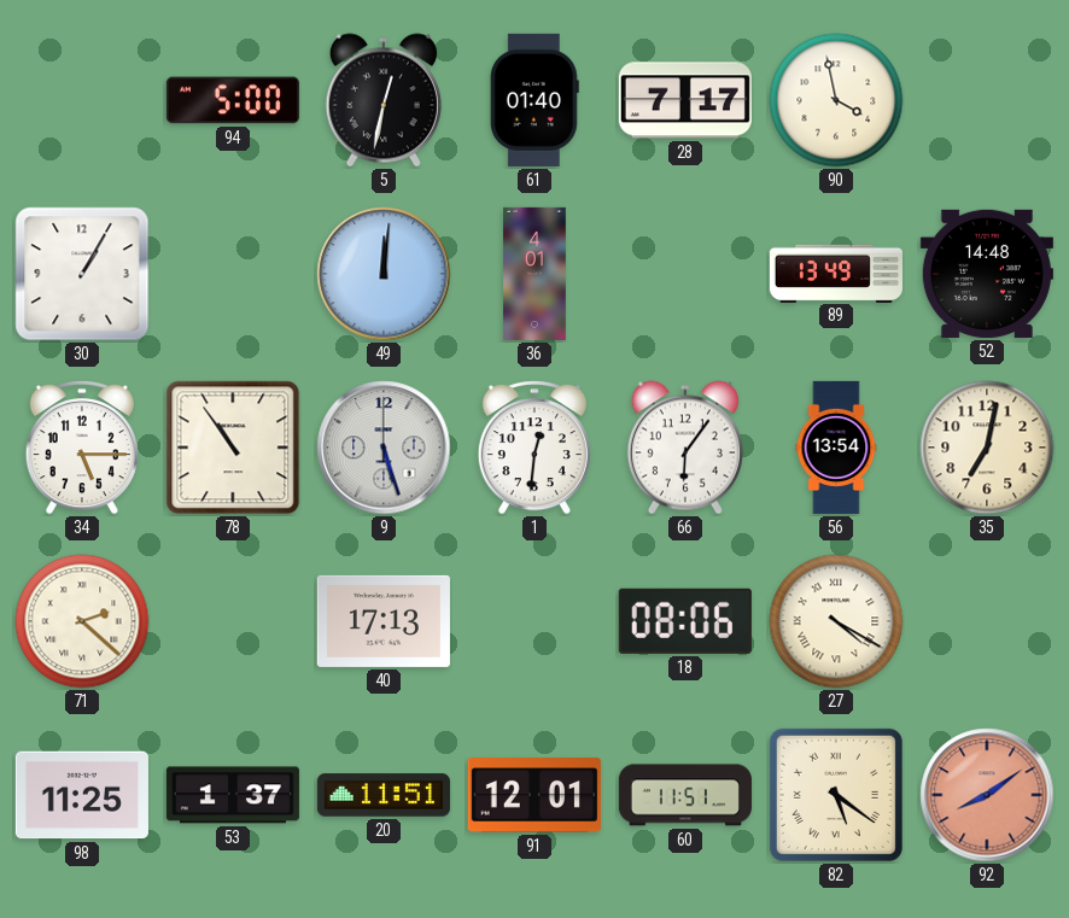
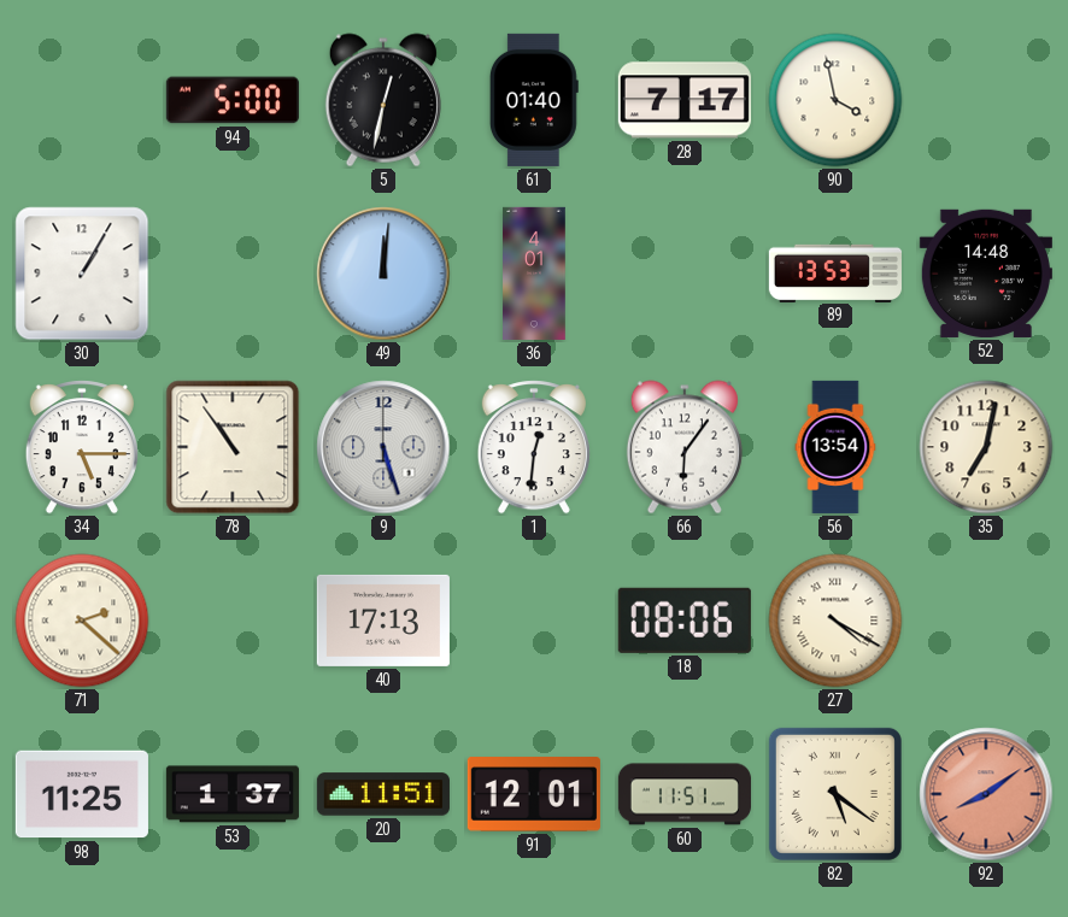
89: 13:49 -> 13:53
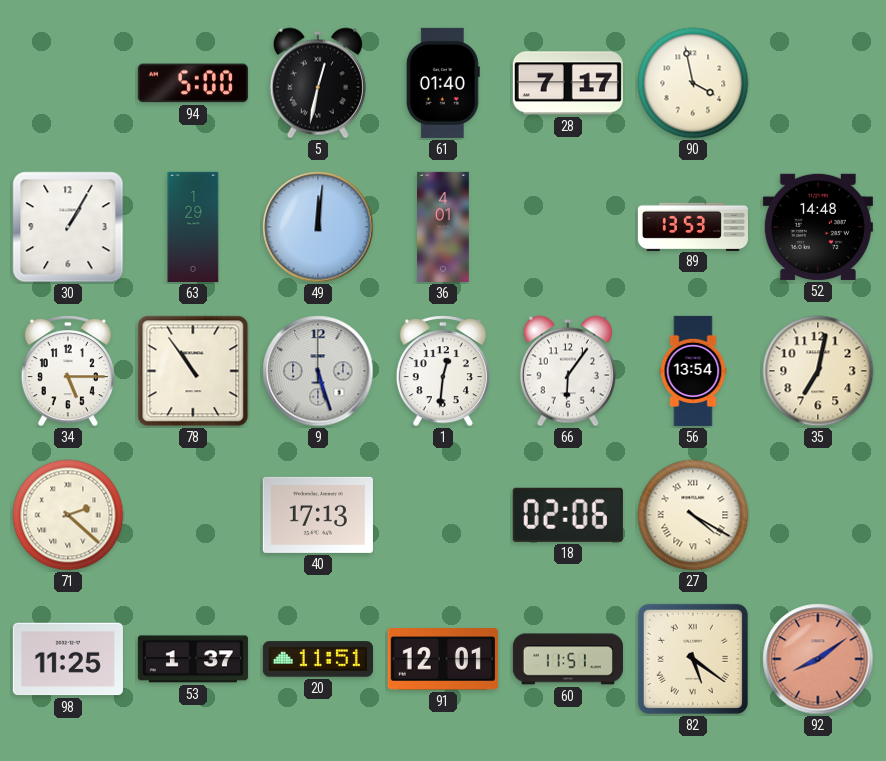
63: none -> 1:29
18: 08:06 -> 02:06
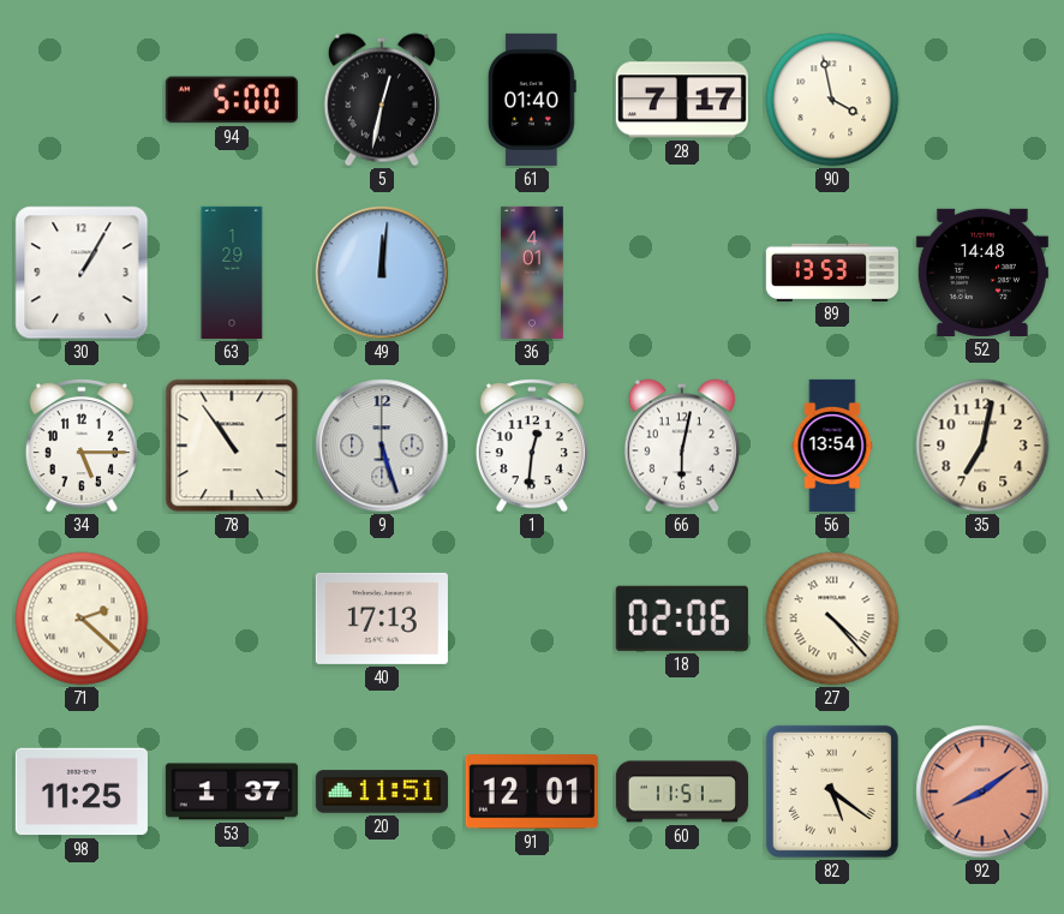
66: 6:06 -> 6:02
27: 4:20 -> 4:23
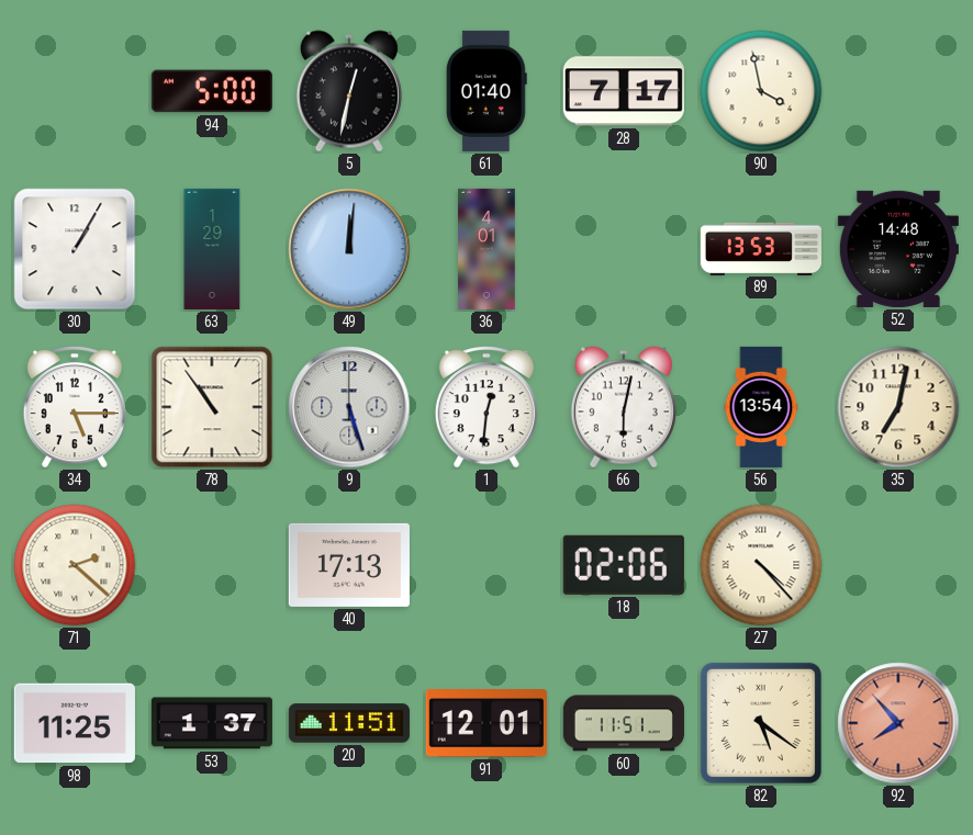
92: 8:09 -> 7:53
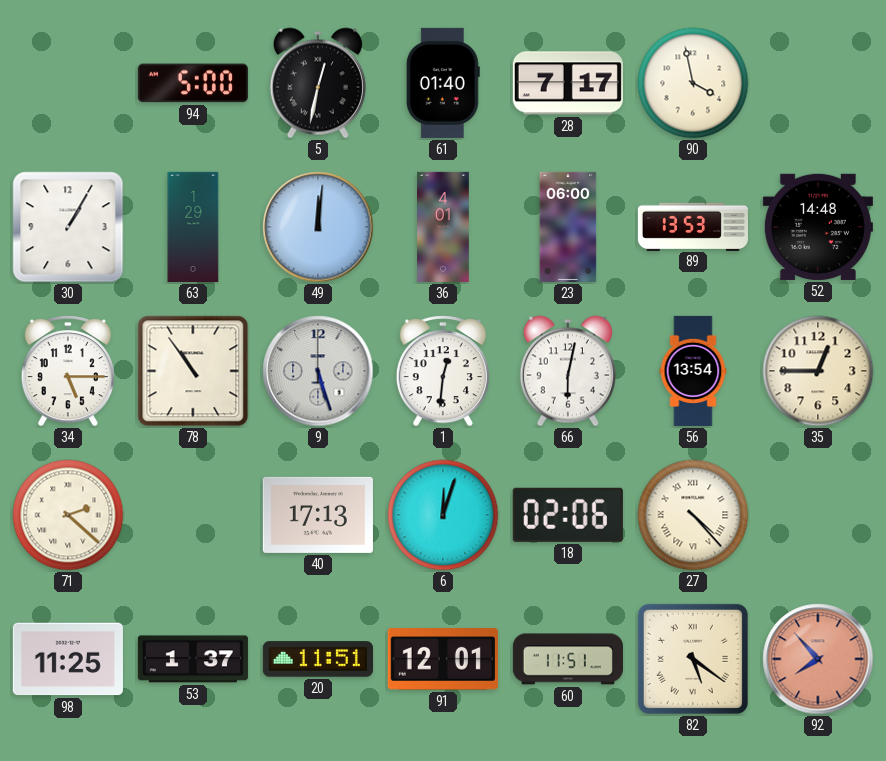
23: none -> 06:00
35: 7:02 -> 12:45
6: none -> 12:03
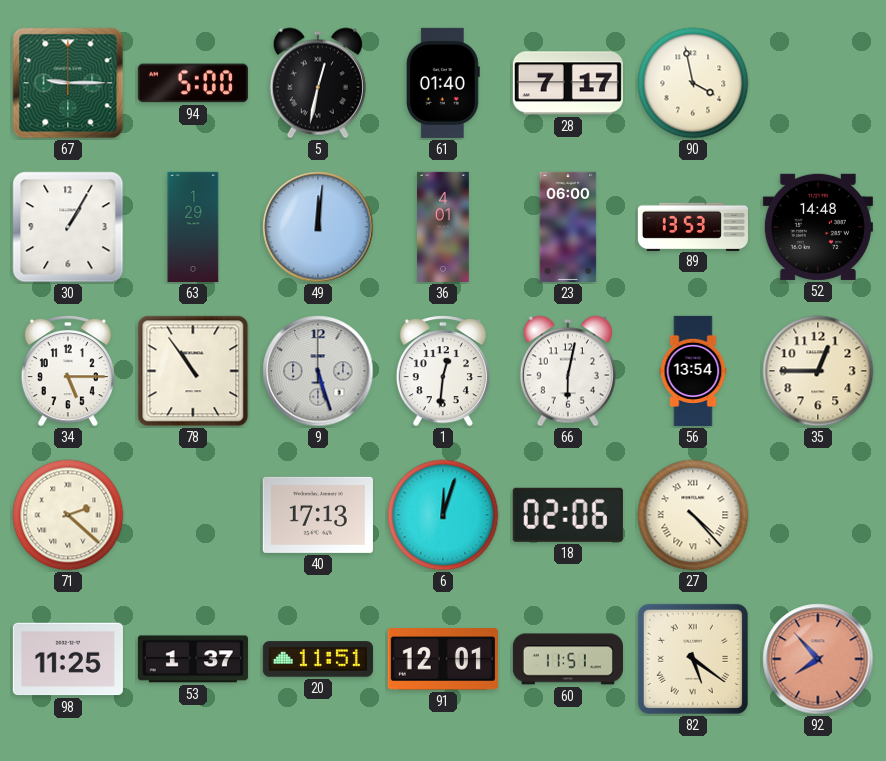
67: none -> 9:15
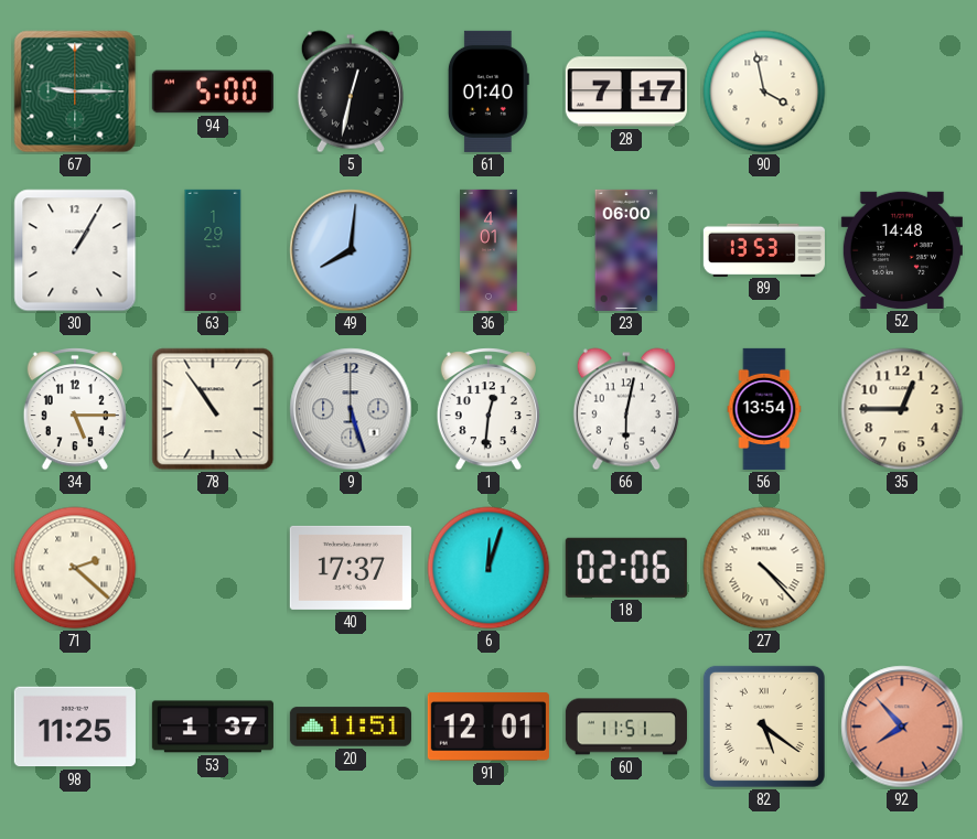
49: 12:01 -> 8:01
40: 17:13 -> 17:37
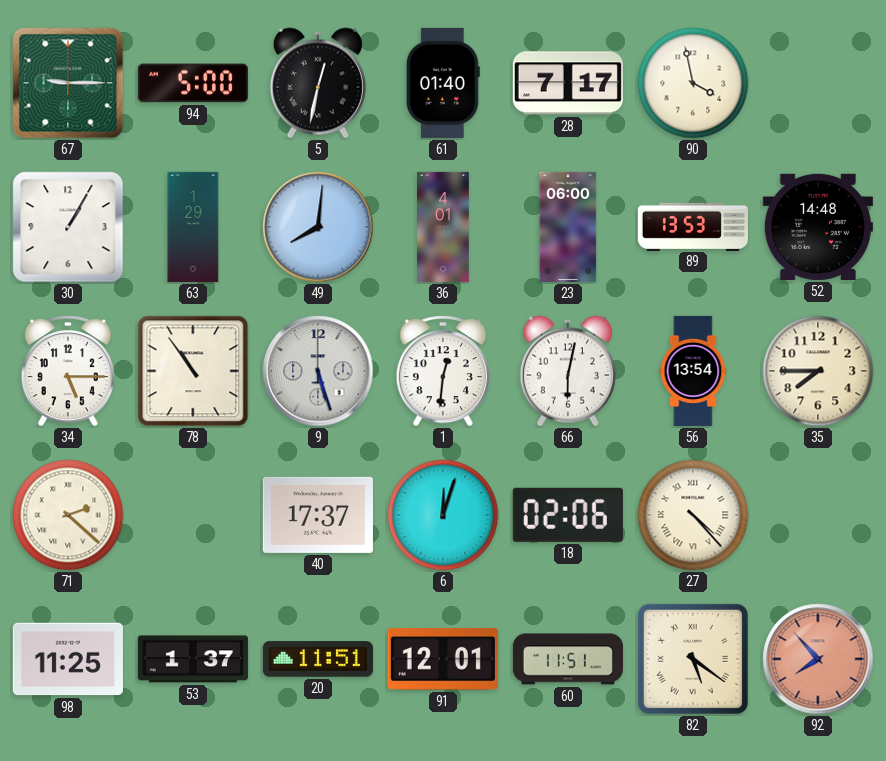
35: 12:45 -> 7:45
